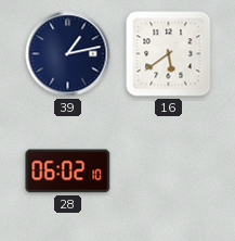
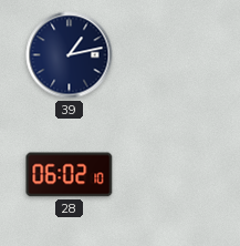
16: 5:39 -> none
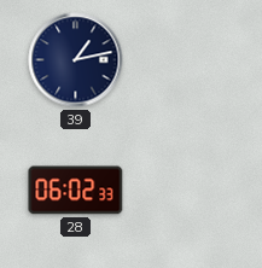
28: 06:02:10 -> 06:02:33
